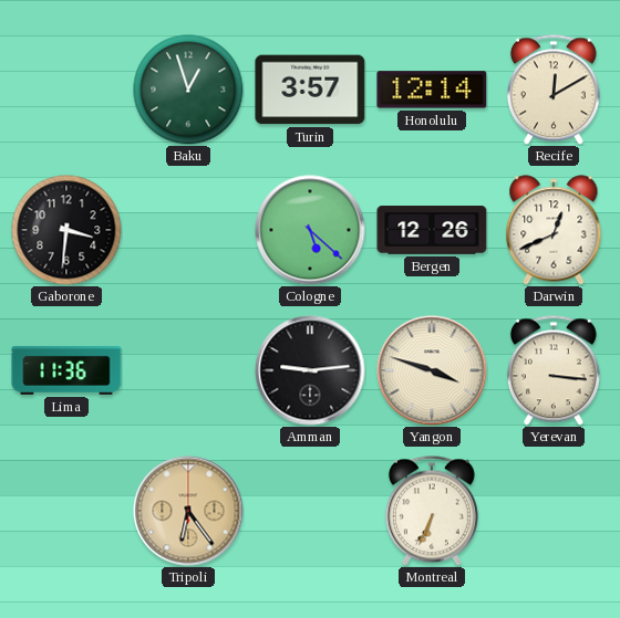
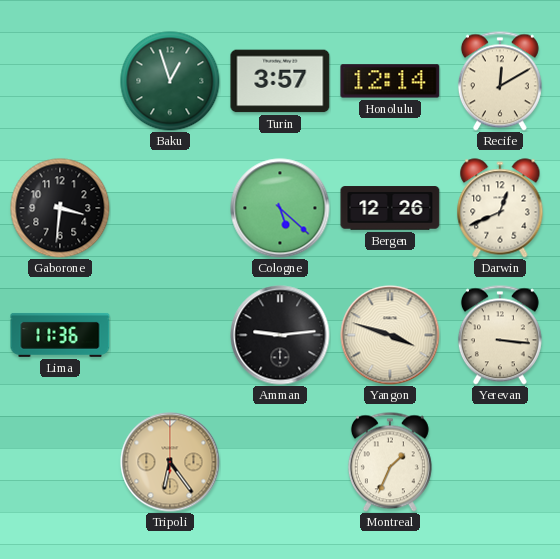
Montreal: 6:34 -> 1:34
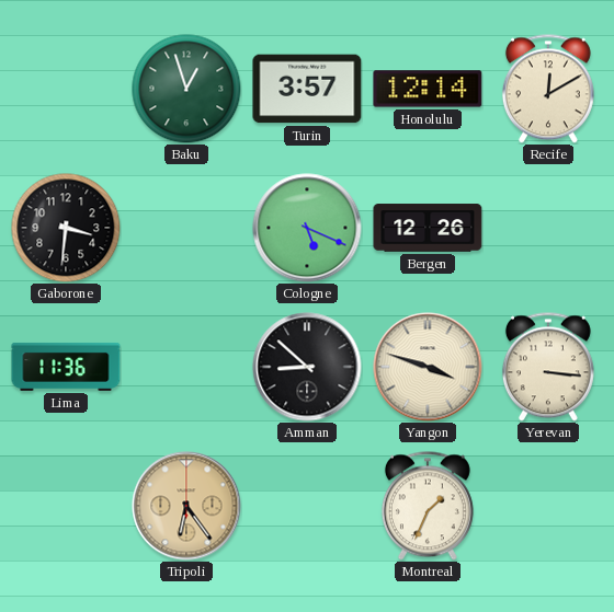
Cologne: 5:22 -> 5:19
Darwin: 12:41 -> none
Amman: 9:14 -> 8:52
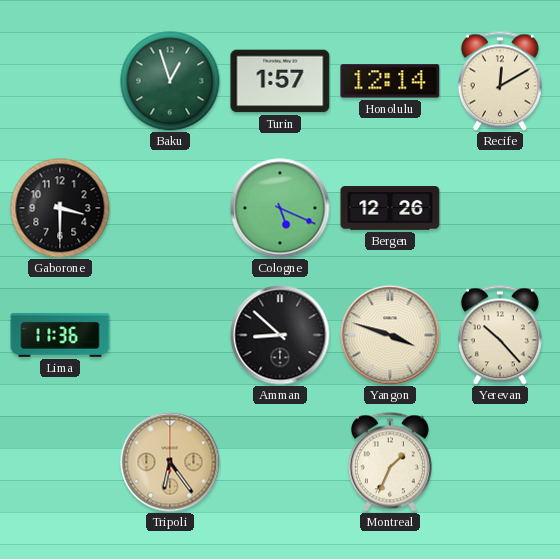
Turin: 3:57 -> 1:57
Gaborone: 3:31 -> 3:30
Yerevan: 3:16 -> 10:23
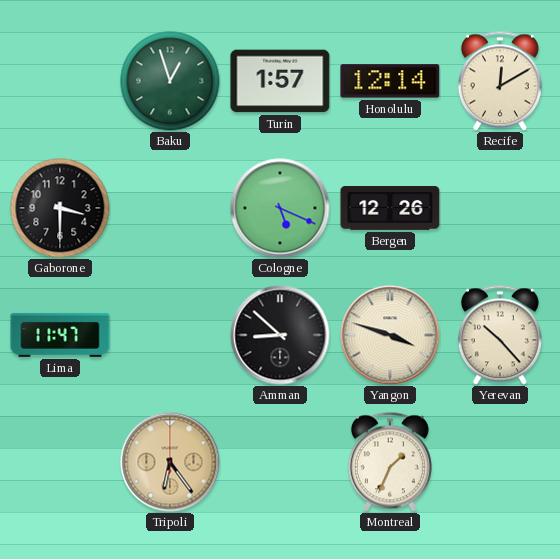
Lima: 11:36 -> 11:47
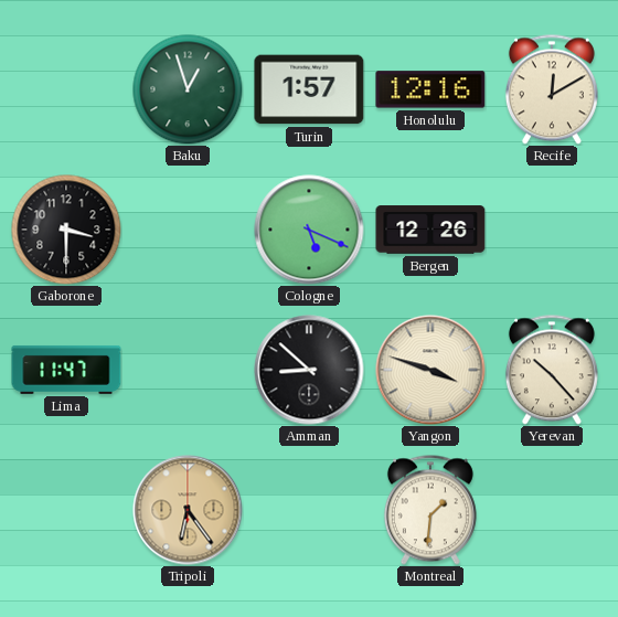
Honolulu: 12:14 -> 12:16
Montreal: 1:34 -> 1:31
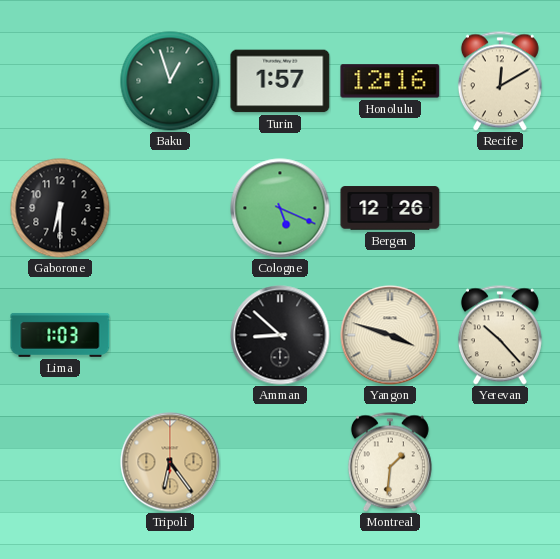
Gaborone: 3:30 -> 6:30
Lima: 11:47 -> 1:03
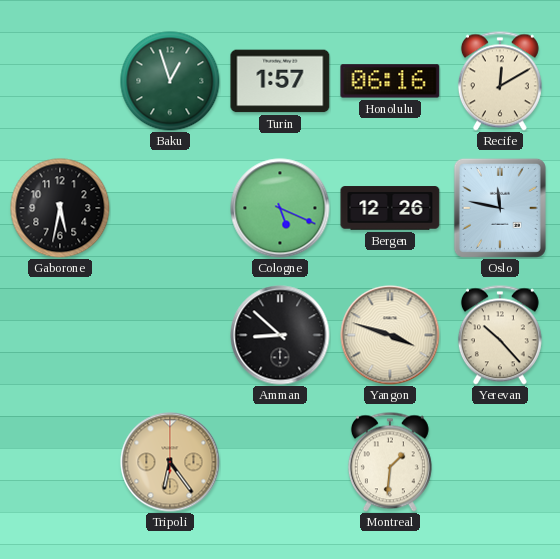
Honolulu: 12:16 -> 06:16
Gaborone: 6:30 -> 5:32
Oslo: none -> 11:47
Lima: 1:03 -> none
